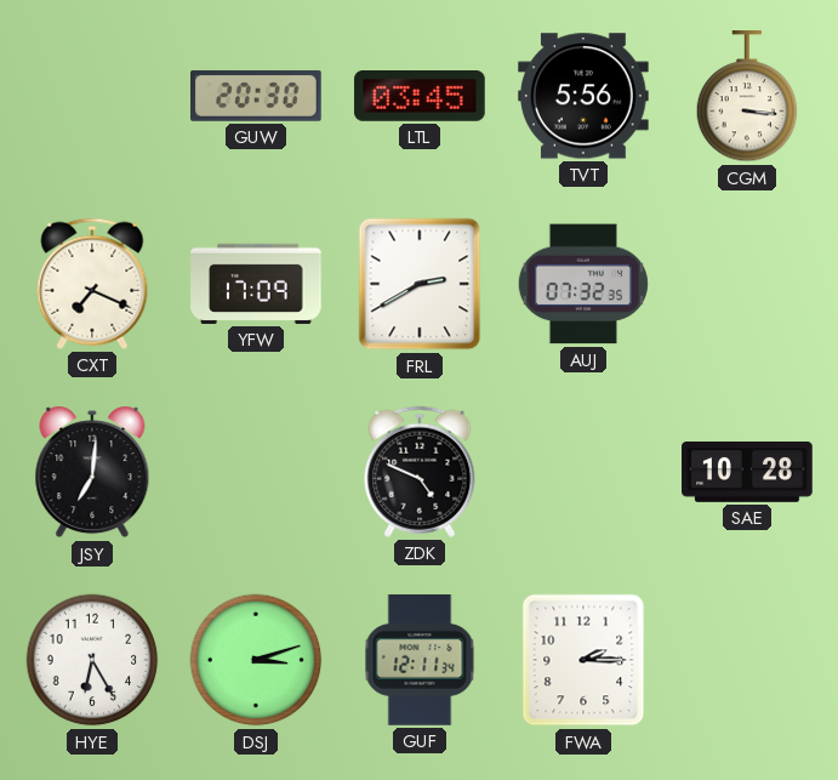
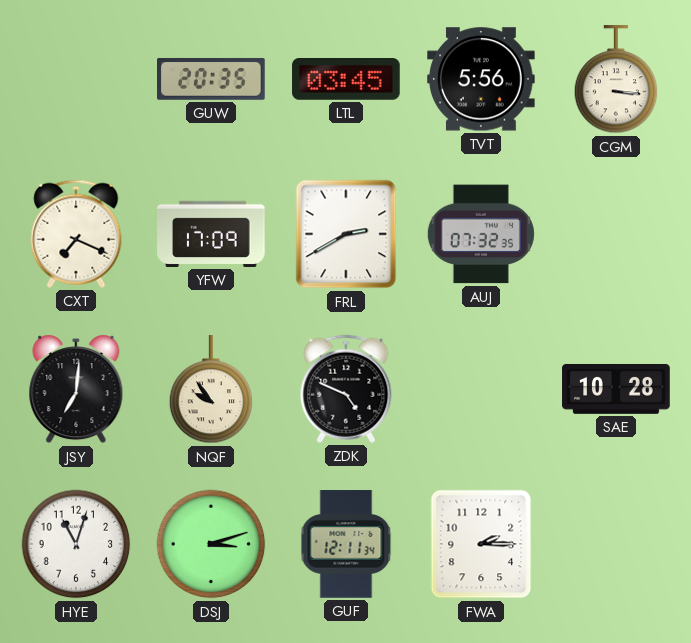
GUW: 20:30 -> 20:35
NQF: none -> 9:54
HYE: 6:25 -> 11:03
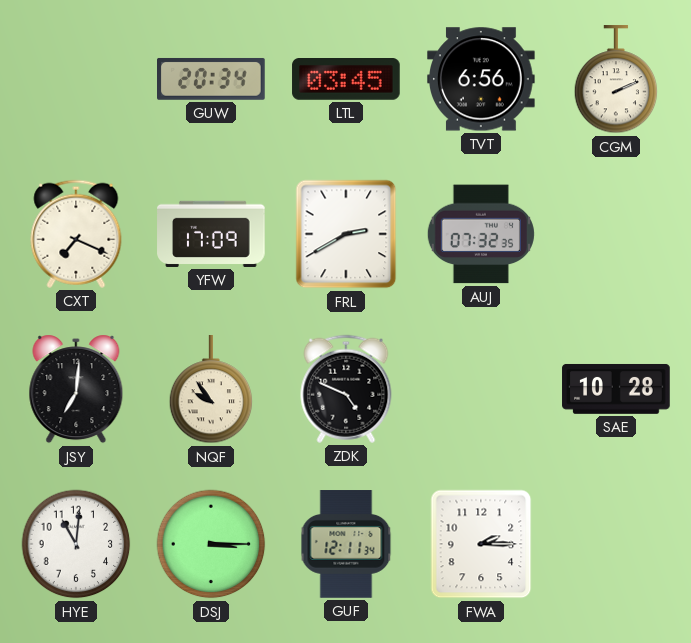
GUW: 20:35 -> 20:34
TVT: 5:56 -> 6:56
CGM: 3:16 -> 2:11
HYE: 11:03 -> 11:01
DSJ: 3:12 -> 3:15
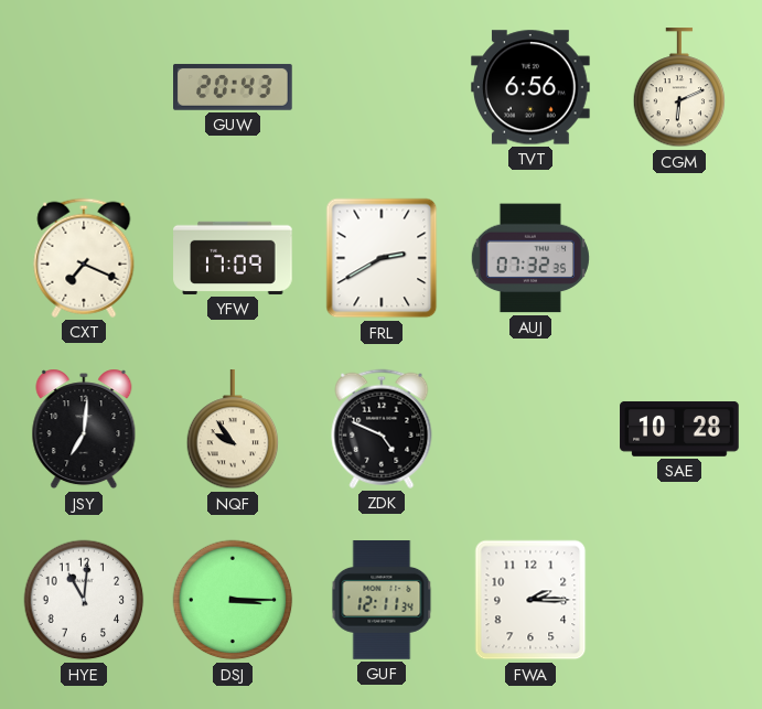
GUW: 20:34 -> 20:43
LTL: 03:45 -> none
CGM: 2:11 -> 6:11
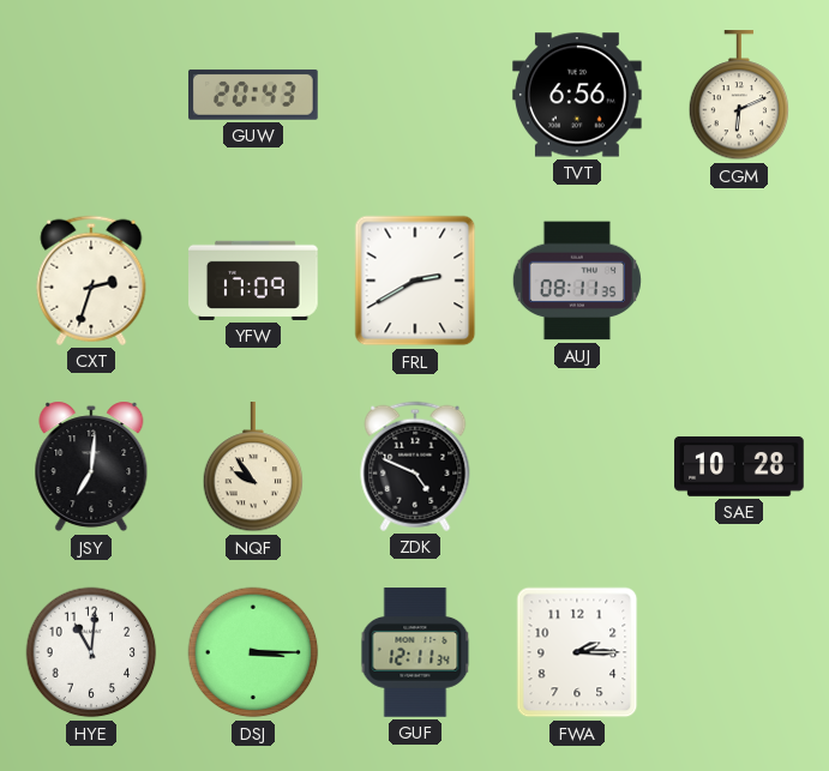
CXT: 7:19 -> 2:33
AUJ: 07:32 -> 08:11
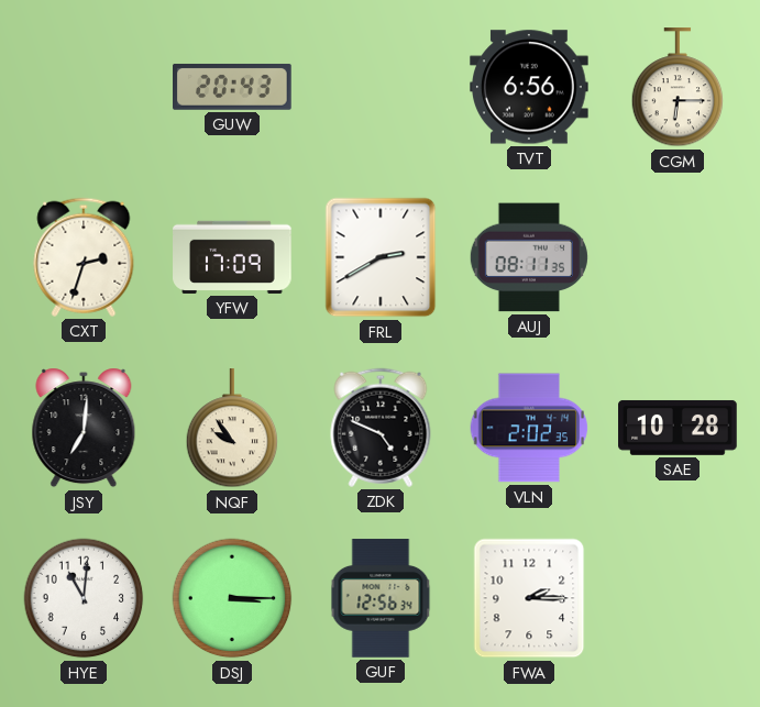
CGM: 6:11 -> 6:15
VLN: none -> 2:02
GUF: 12:11 -> 12:56
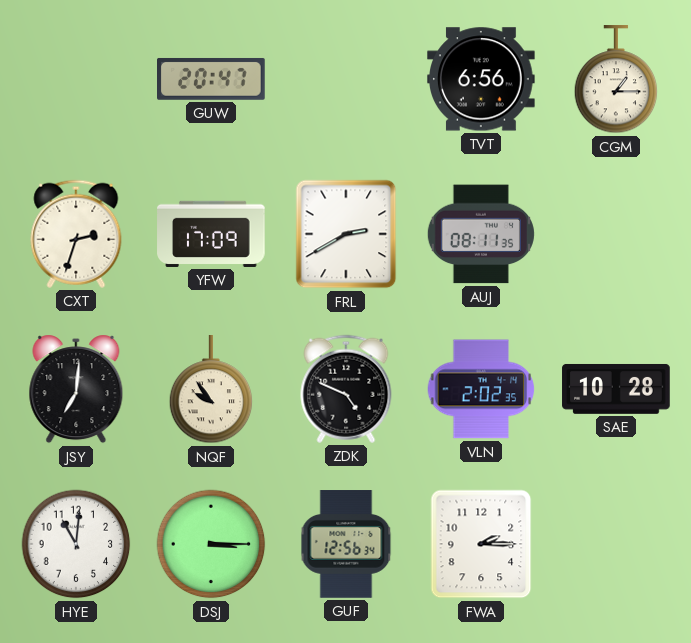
GUW: 20:43 -> 20:47
CGM: 6:15 -> 1:15
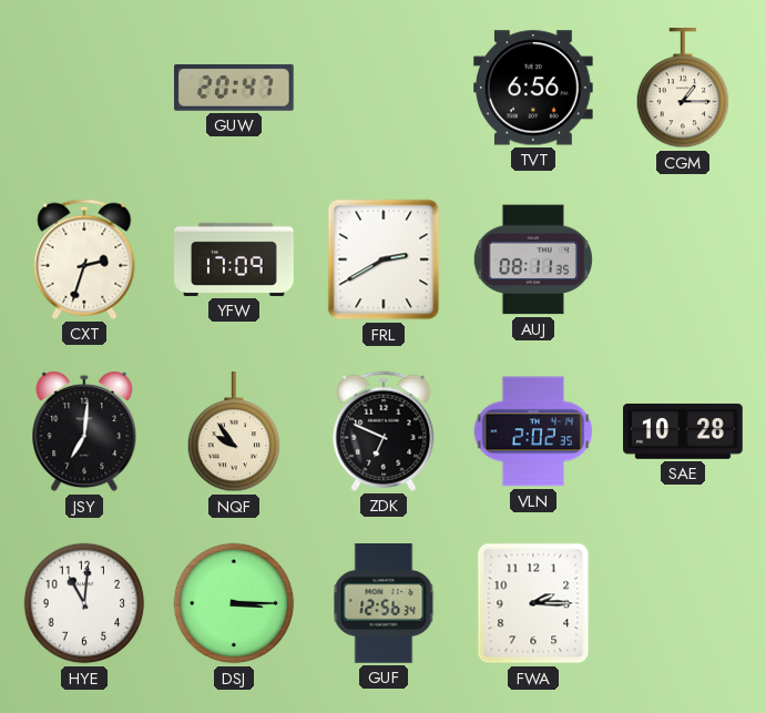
ZDK: 4:49 -> 6:49
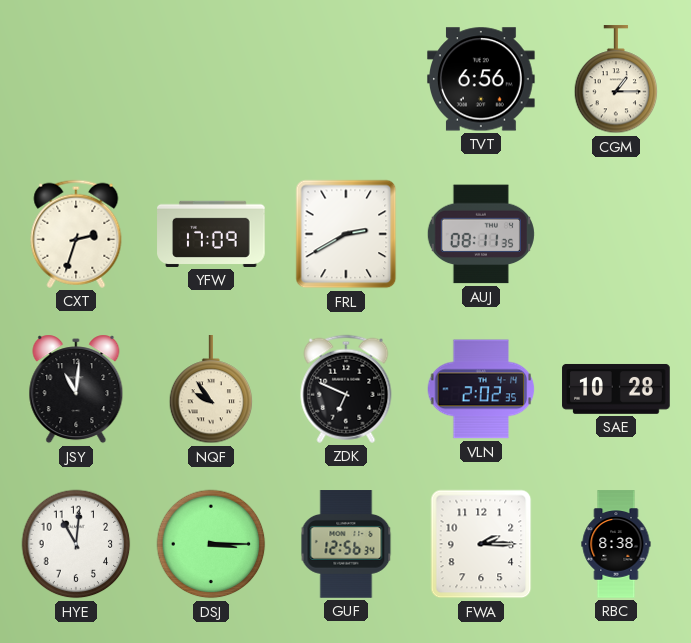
GUW: 20:47 -> none
JSY: 7:01 -> 11:01
RBC: none -> 8:38
